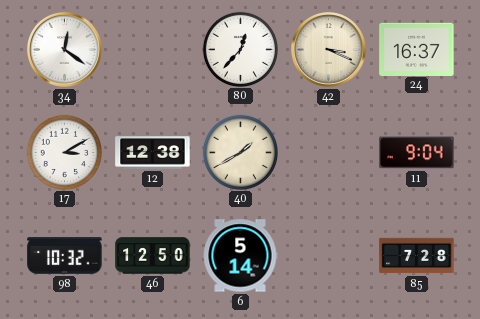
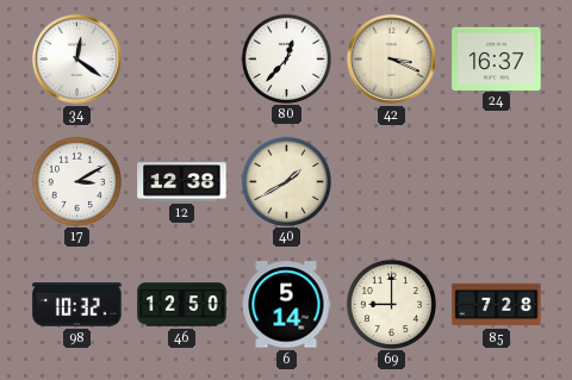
11: 9:04 -> none
69: none -> 9:00
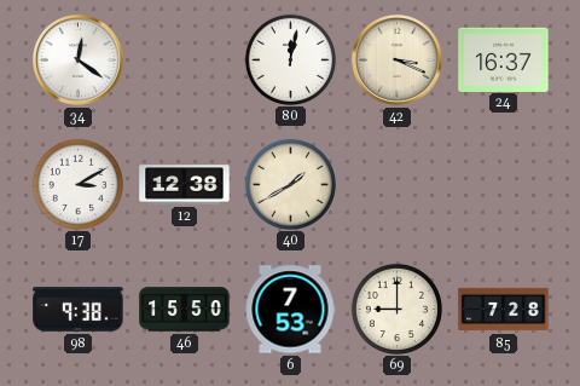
80: 12:37 -> 12:02
98: 10:32 -> 9:38
46: 12:50 -> 15:50
6: 5:14 -> 7:53
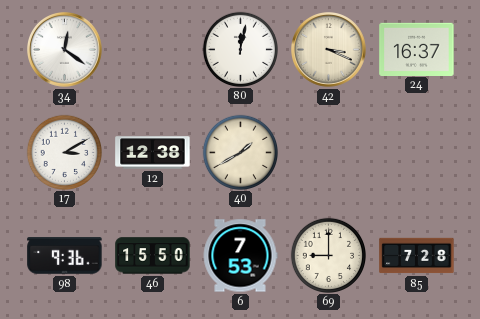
98: 9:38 -> 9:36
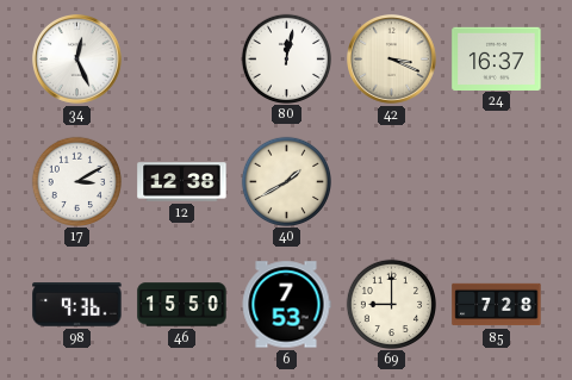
34: 12:21 -> 12:26
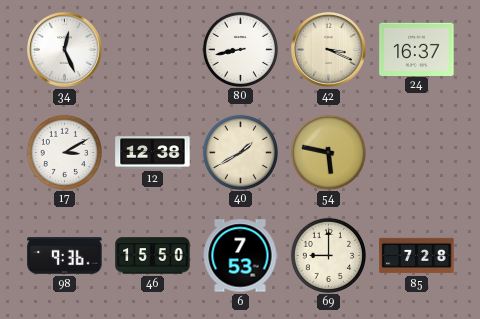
80: 12:02 -> 8:43
54: none -> 5:47
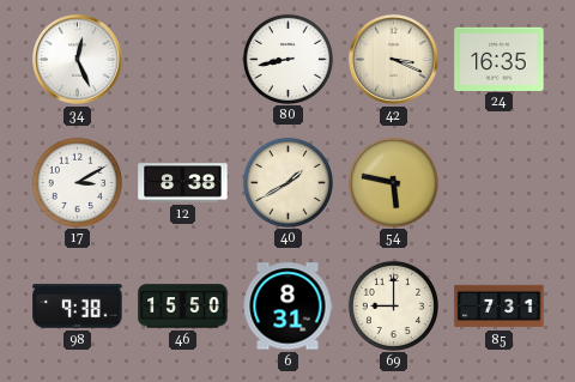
24: 16:37 -> 16:35
12: 12:38 -> 8:38
98: 9:36 -> 9:38
6: 7:53 -> 8:31
85: 7:28 -> 7:31
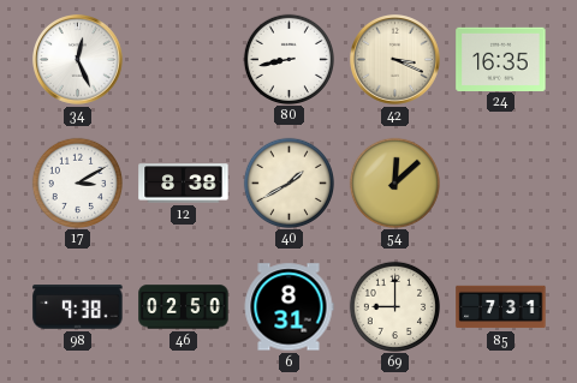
54: 5:47 -> 12:08
46: 15:50 -> 02:50
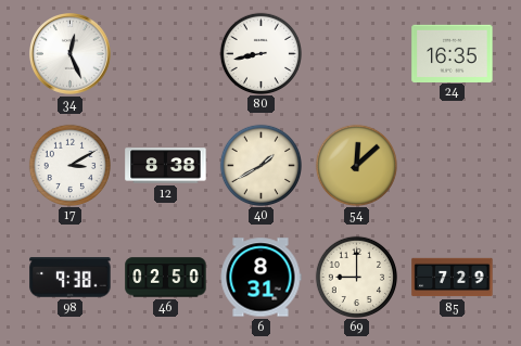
42: 3:19 -> none
85: 7:31 -> 7:29
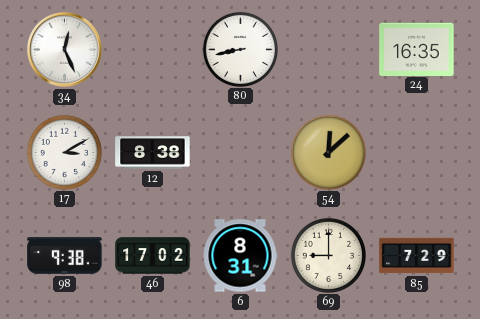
40: 1:40 -> none
46: 02:50 -> 17:02
